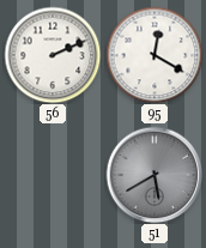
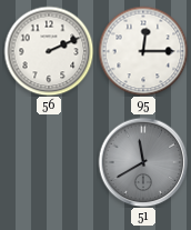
95: 12:20 -> 12:15
51: 5:40 -> 11:40
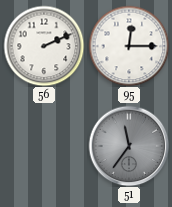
51: 11:40 -> 11:36
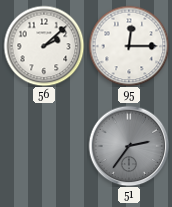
56: 2:11 -> 2:08
51: 11:36 -> 2:36
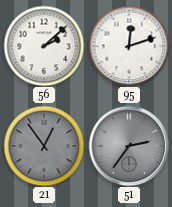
95: 12:15 -> 12:12
21: none -> 12:54
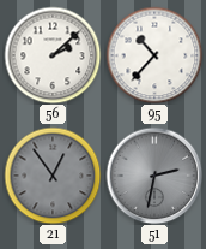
95: 12:12 -> 10:37
51: 2:36 -> 2:32
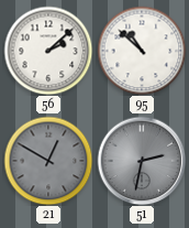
95: 10:37 -> 10:52
21: 12:54 -> 12:50
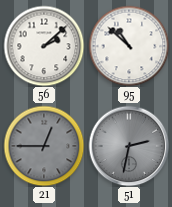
21: 12:50 -> 12:45
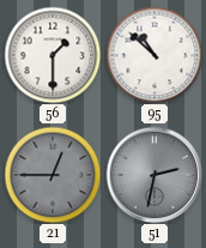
56: 2:08 -> 1:30
